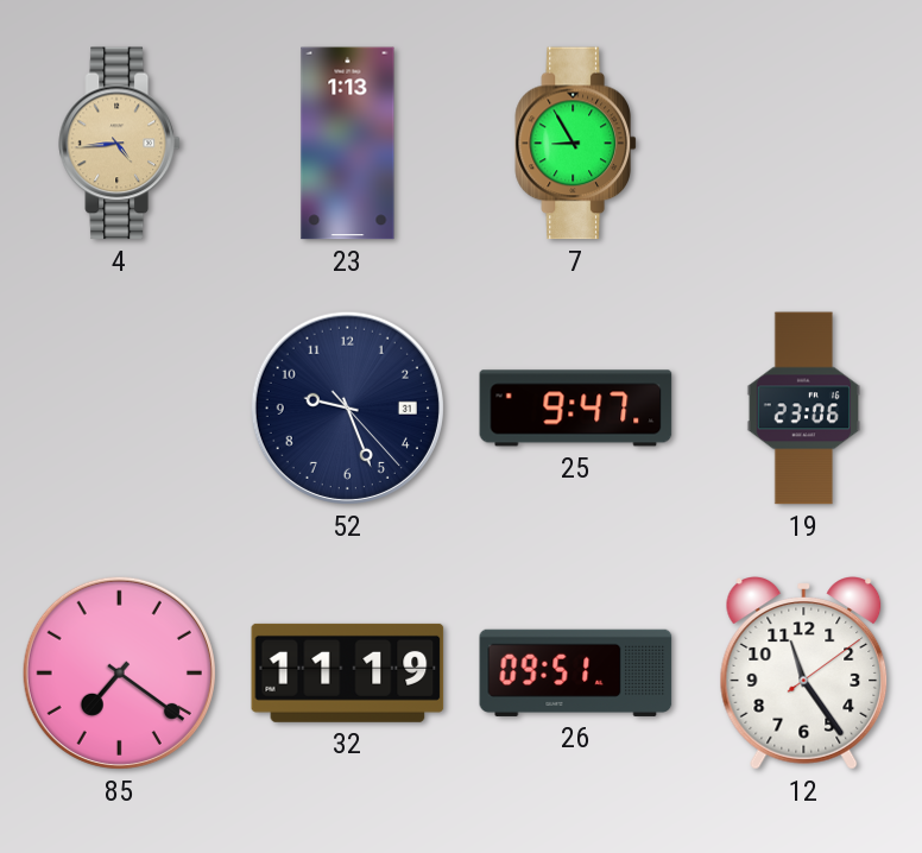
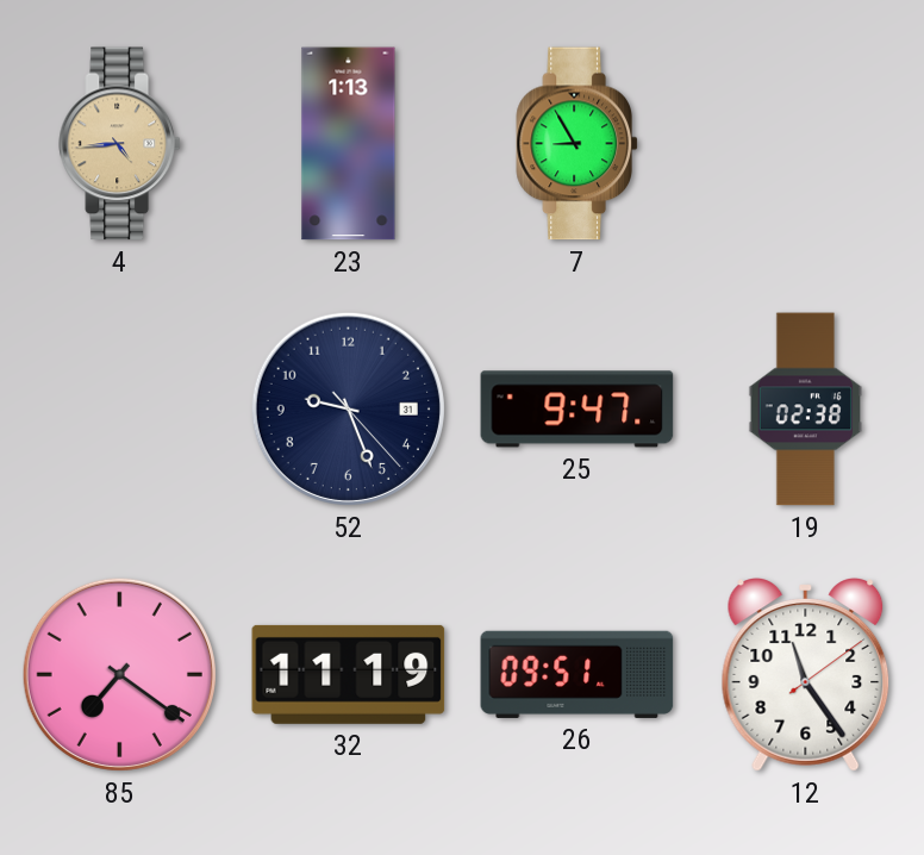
19: 23:06 -> 02:38
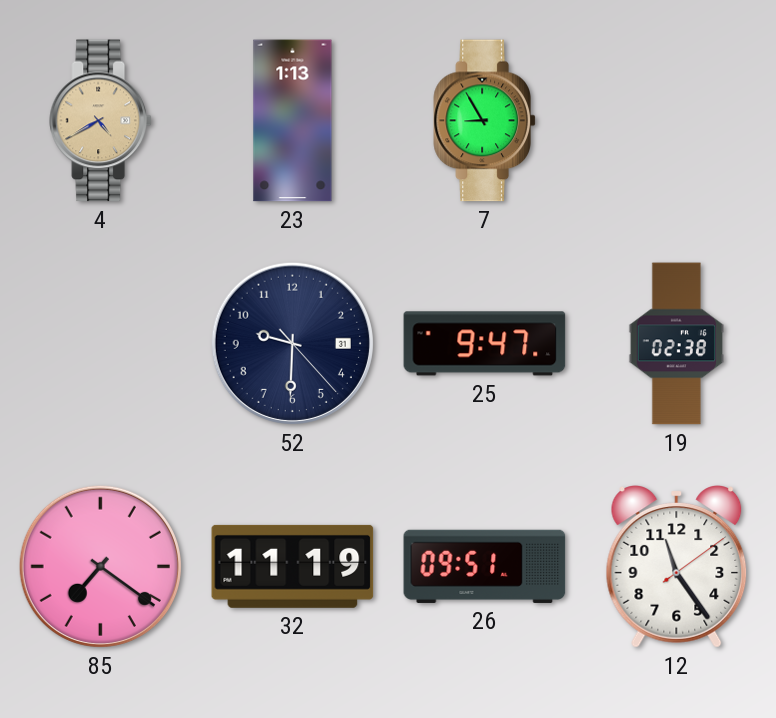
4: 4:44 -> 4:40
52: 9:26 -> 9:30
